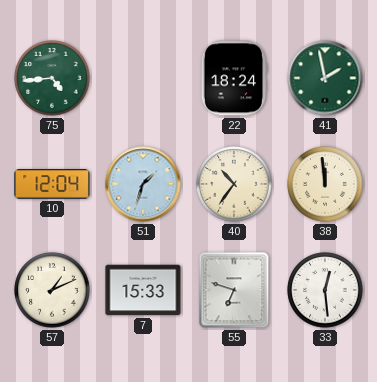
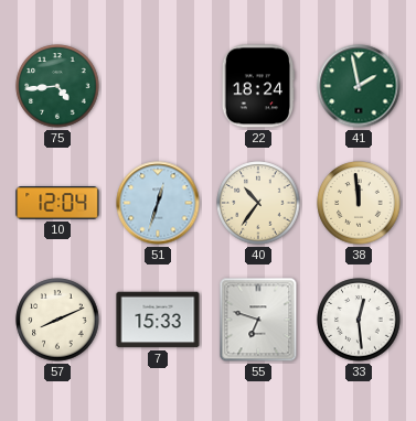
51: 1:33 -> 12:33
57: 1:11 -> 8:11
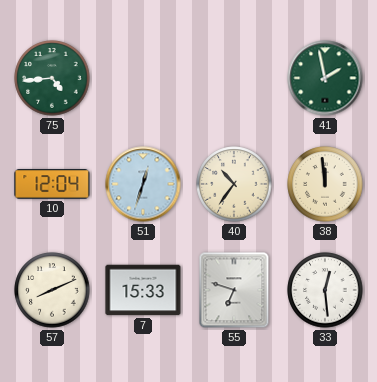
22: 18:24 -> none
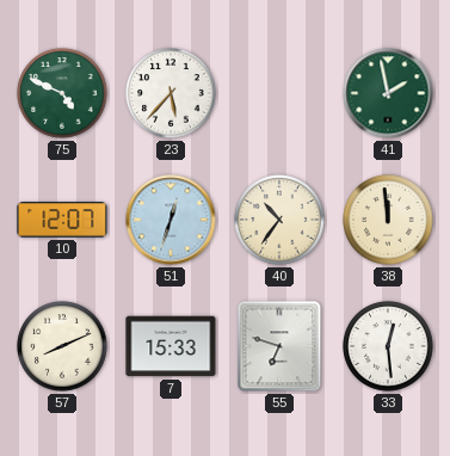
75: 4:44 -> 4:49
23: none -> 5:37
10: 12:04 -> 12:07
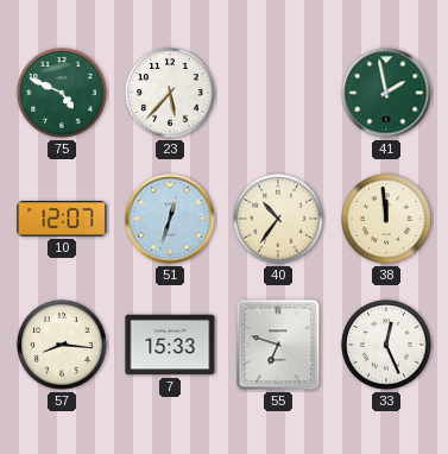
57: 8:11 -> 8:16
33: 12:29 -> 12:26
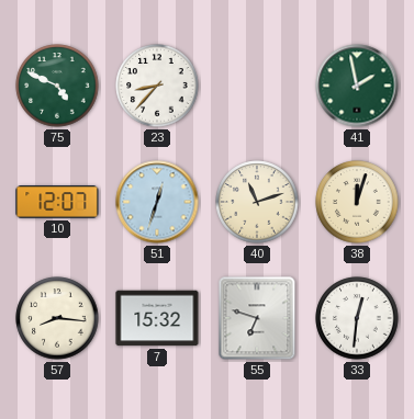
23: 5:37 -> 8:37
40: 10:36 -> 11:12
38: 11:59 -> 12:03
7: 15:33 -> 15:32
33: 12:26 -> 12:31
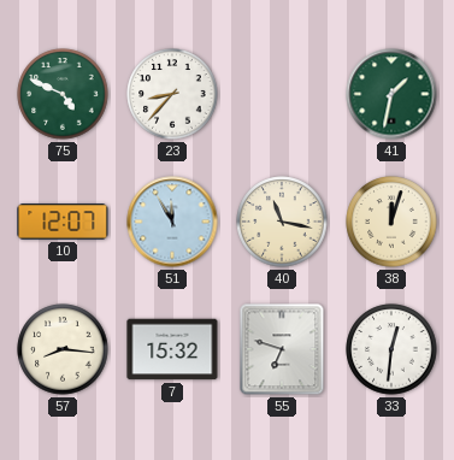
41: 1:58 -> 1:32
51: 12:33 -> 11:55
40: 11:12 -> 11:17
